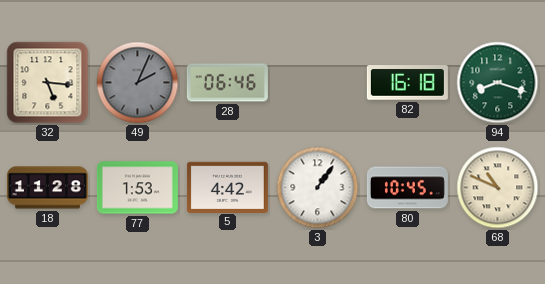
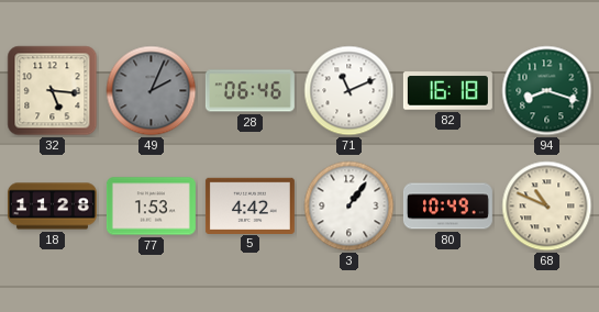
71: none -> 11:11
80: 10:45 -> 10:49
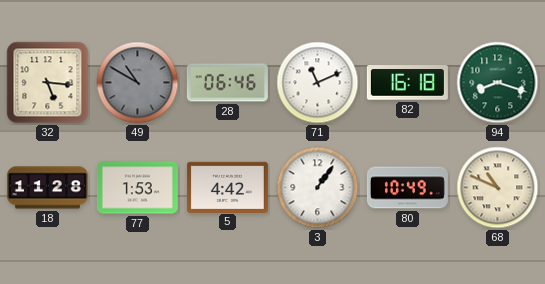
49: 2:04 -> 10:50
